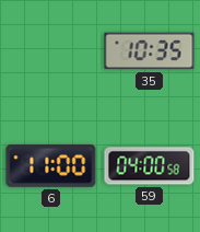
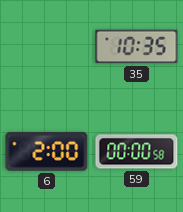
6: 11:00 -> 2:00
59: 04:00 -> 00:00
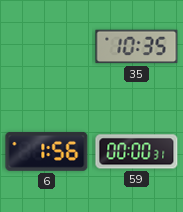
6: 2:00 -> 1:56
59: 00:00:58 -> 00:00:31
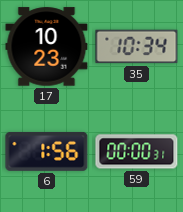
17: none -> 10:23
35: 10:35 -> 10:34
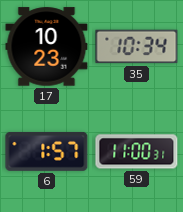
6: 1:56 -> 1:57
59: 00:00 -> 11:00
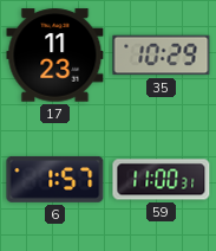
17: 10:23 -> 11:23
35: 10:34 -> 10:29
